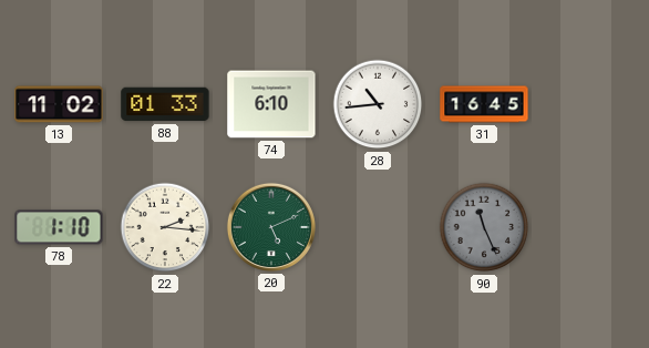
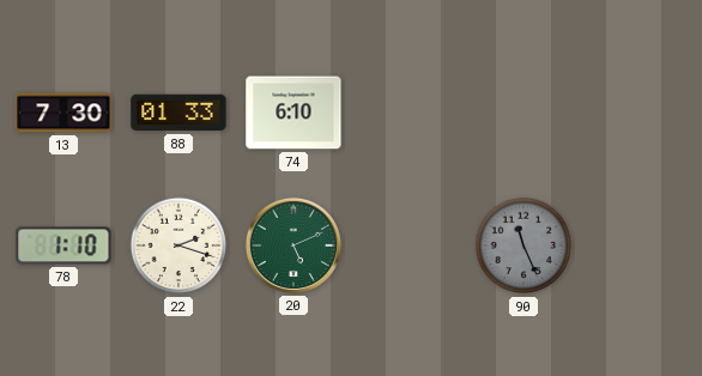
13: 11:02 -> 7:30
28: 10:44 -> none
31: 16:45 -> none
22: 2:16 -> 2:18
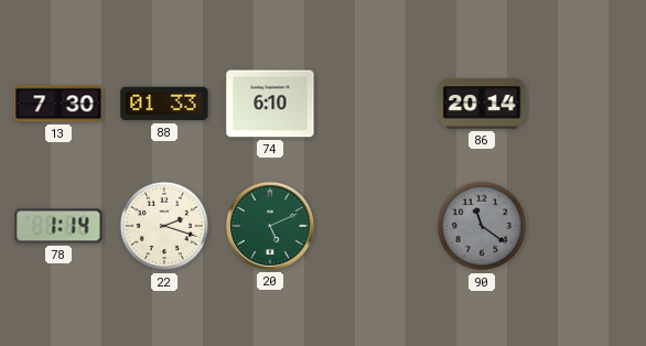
86: none -> 20:14
78: 1:10 -> 1:14
90: 11:26 -> 11:21
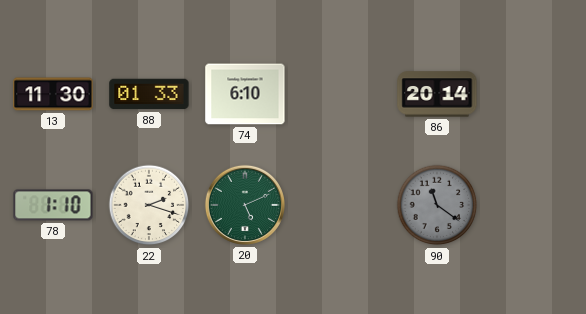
13: 7:30 -> 11:30
78: 1:14 -> 1:10
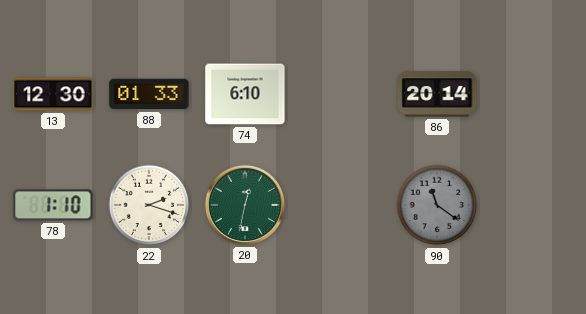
13: 11:30 -> 12:30
20: 5:11 -> 12:32
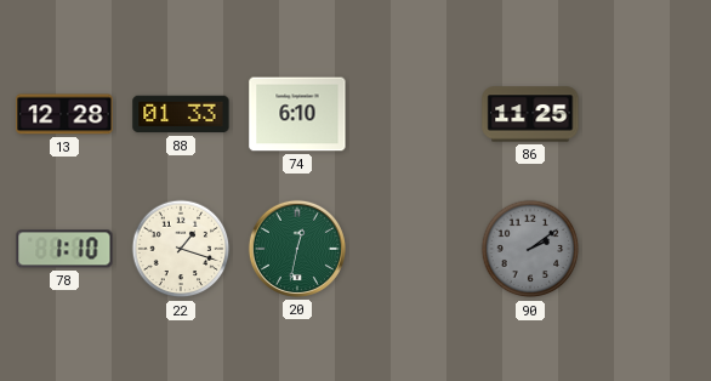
13: 12:30 -> 12:28
86: 20:14 -> 11:25
22: 2:18 -> 1:18
90: 11:21 -> 2:09
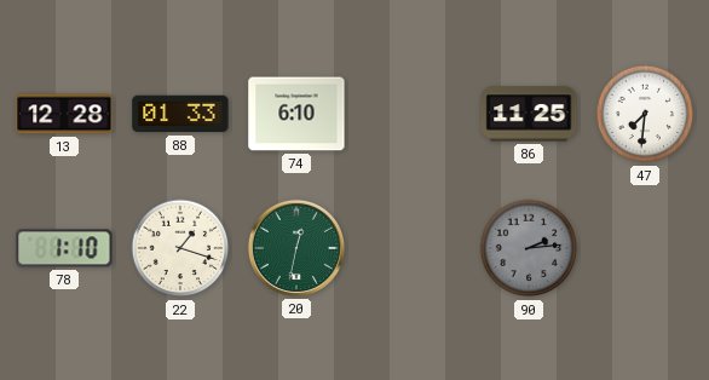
47: none -> 7:31
90: 2:09 -> 2:14
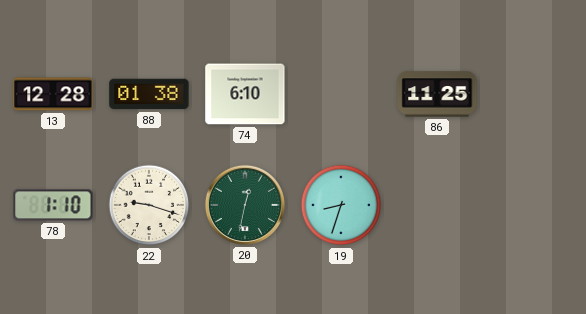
88: 01:33 -> 01:38
47: 7:31 -> none
22: 1:18 -> 9:18
19: none -> 8:33
90: 2:14 -> none
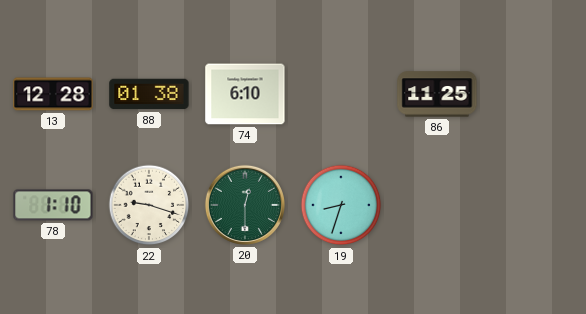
20: 12:32 -> 12:30
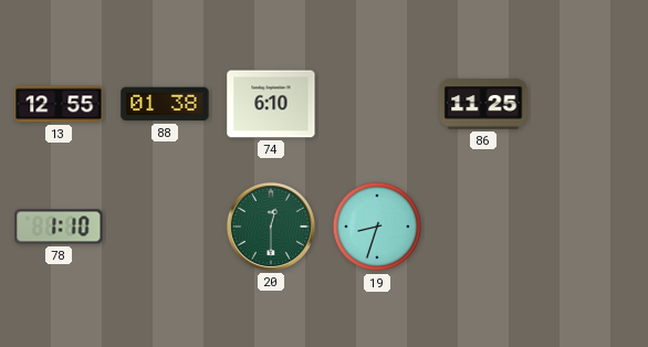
13: 12:28 -> 12:55
22: 9:18 -> none
